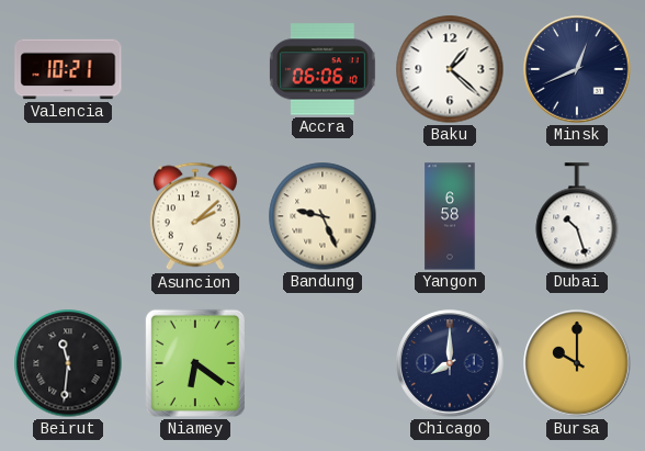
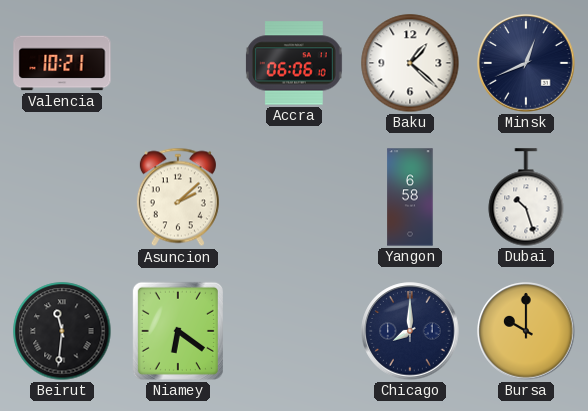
Bandung: 9:26 -> none
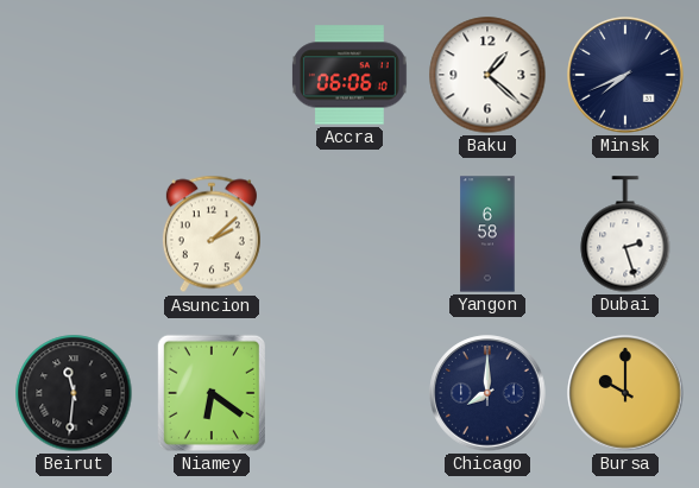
Valencia: 10:21 -> none
Minsk: 12:41 -> 7:41
Dubai: 10:27 -> 2:27
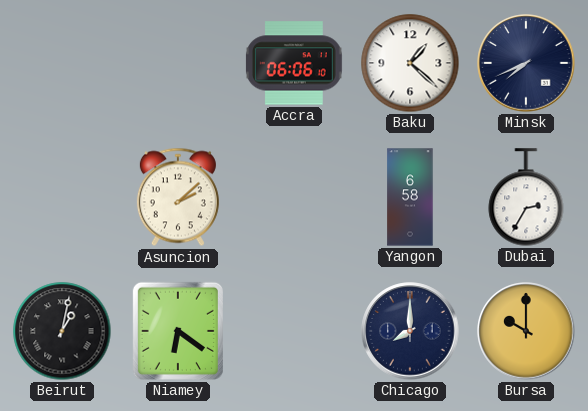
Dubai: 2:27 -> 2:35
Beirut: 11:31 -> 1:02
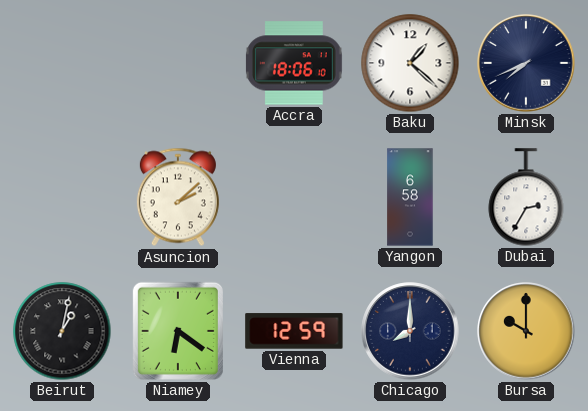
Accra: 06:06 -> 18:06
Vienna: none -> 12:59
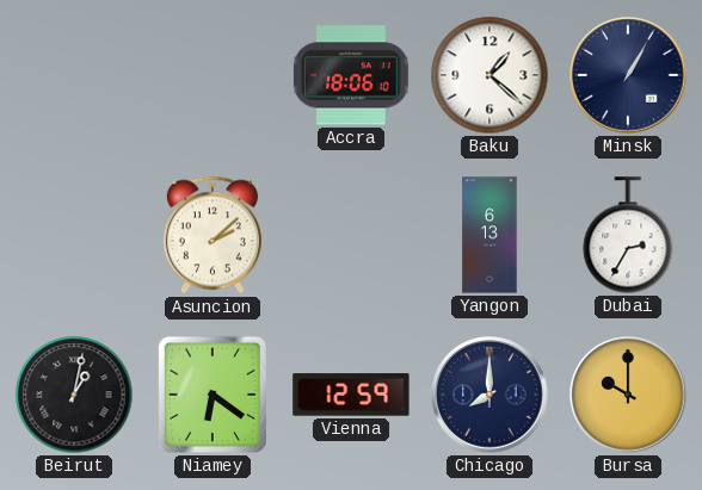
Minsk: 7:41 -> 1:05
Yangon: 6:58 -> 6:13
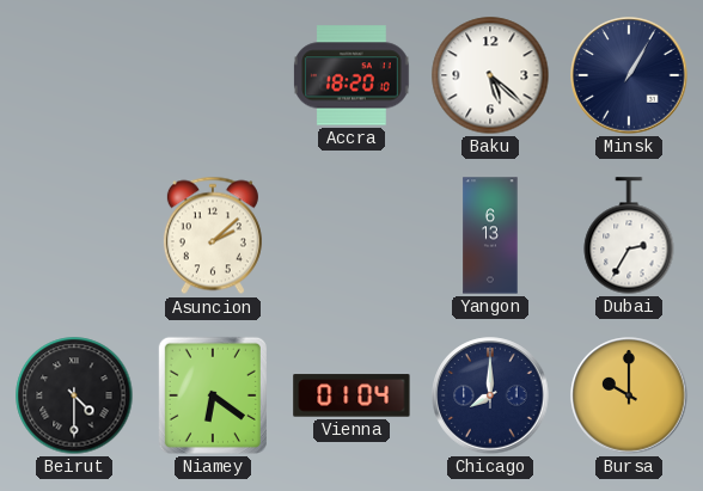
Accra: 18:06 -> 18:20
Baku: 1:22 -> 5:22
Beirut: 1:02 -> 4:30
Vienna: 12:59 -> 01:04
